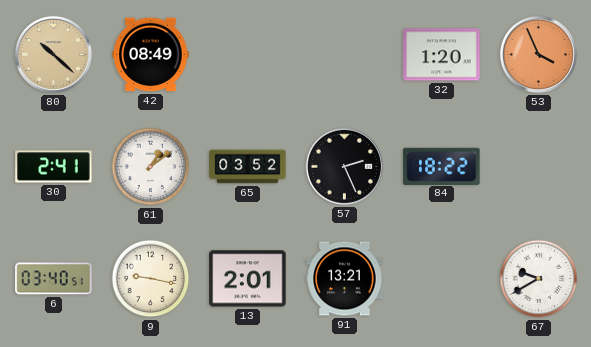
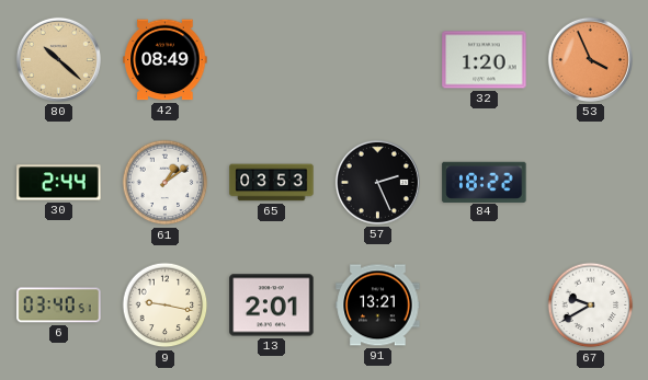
30: 2:41 -> 2:44
65: 03:52 -> 03:53
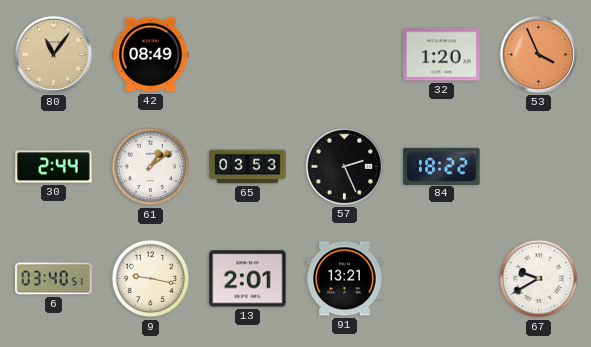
80: 10:22 -> 11:06
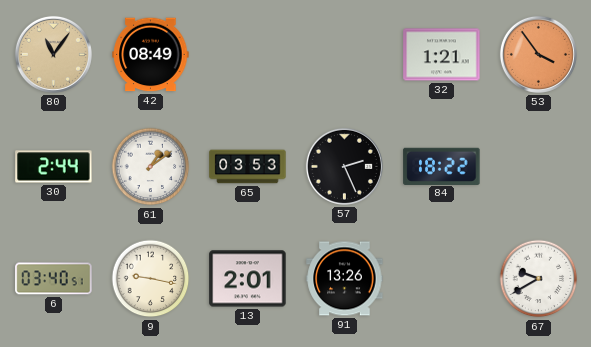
32: 1:20 -> 1:21
53: 3:56 -> 3:54
91: 13:21 -> 13:26
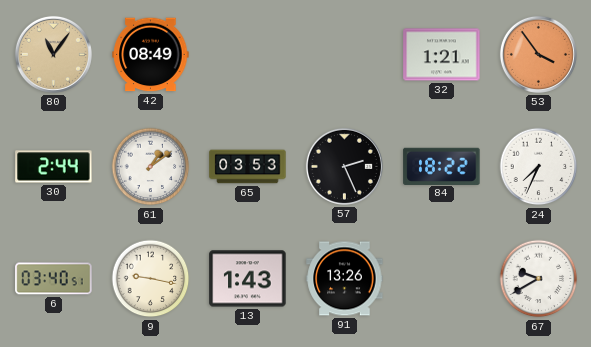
24: none -> 7:34
13: 2:01 -> 1:43
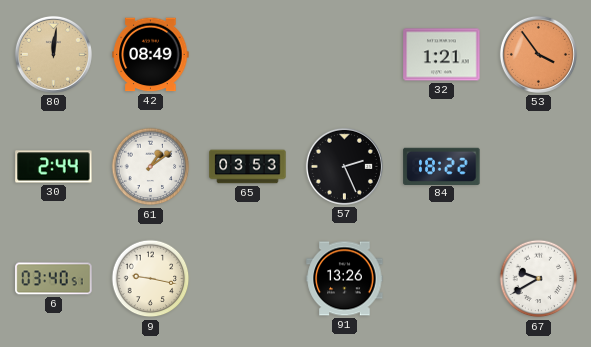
80: 11:06 -> 12:01
24: 7:34 -> none
13: 1:43 -> none
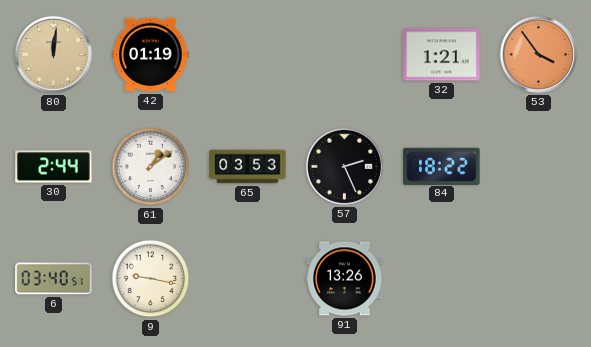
42: 08:49 -> 01:19
67: 9:40 -> none
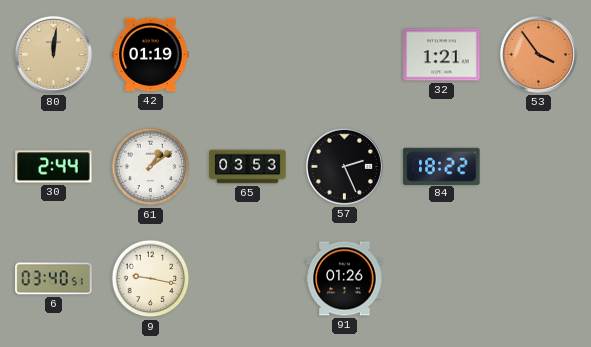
91: 13:26 -> 01:26
